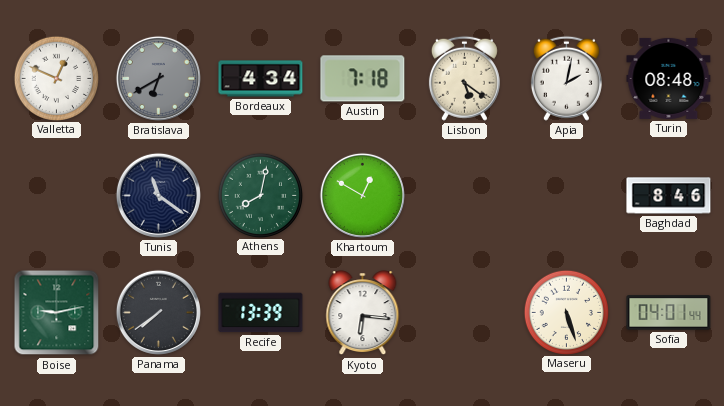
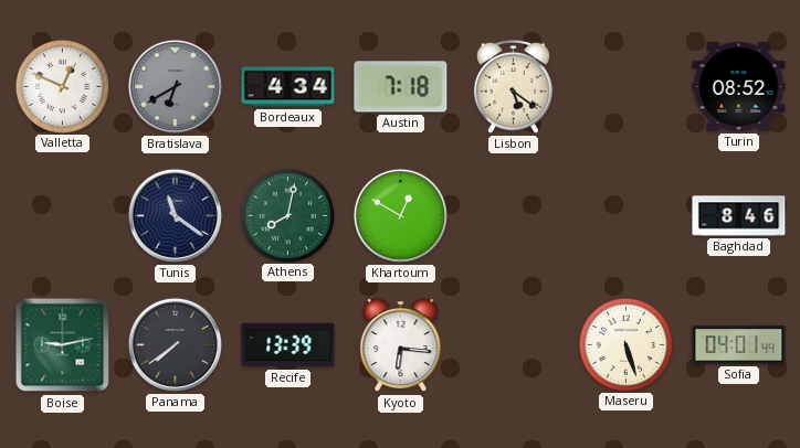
Apia: 2:02 -> none
Turin: 08:48 -> 08:52
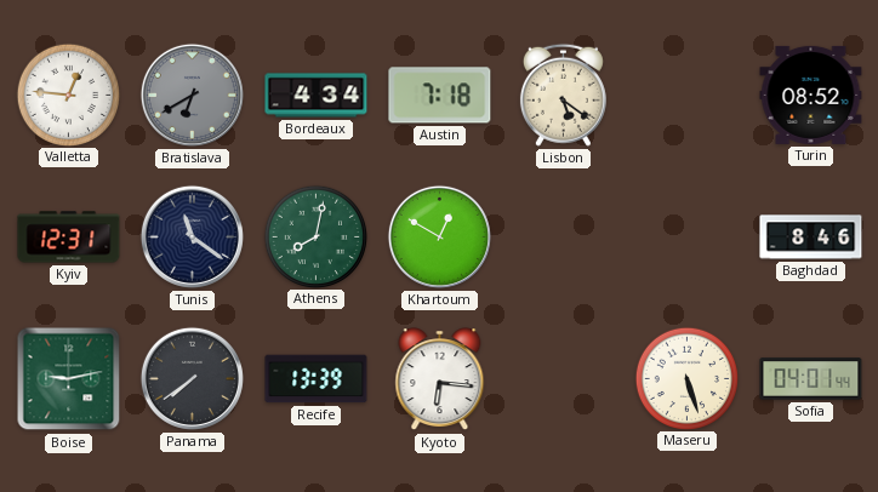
Valletta: 12:49 -> 12:46
Kyiv: none -> 12:31
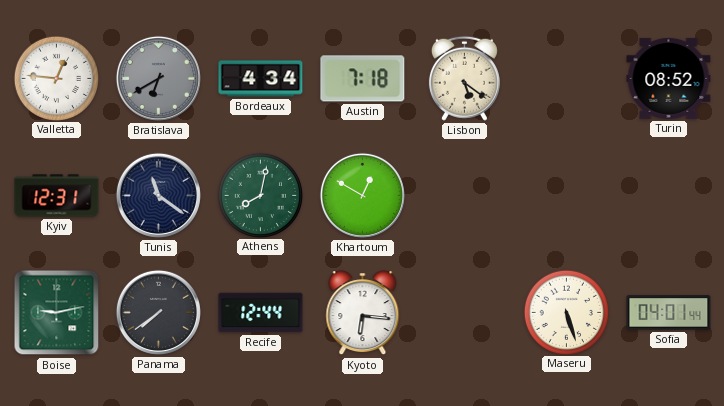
Baghdad: 8:46 -> none
Recife: 13:39 -> 12:44
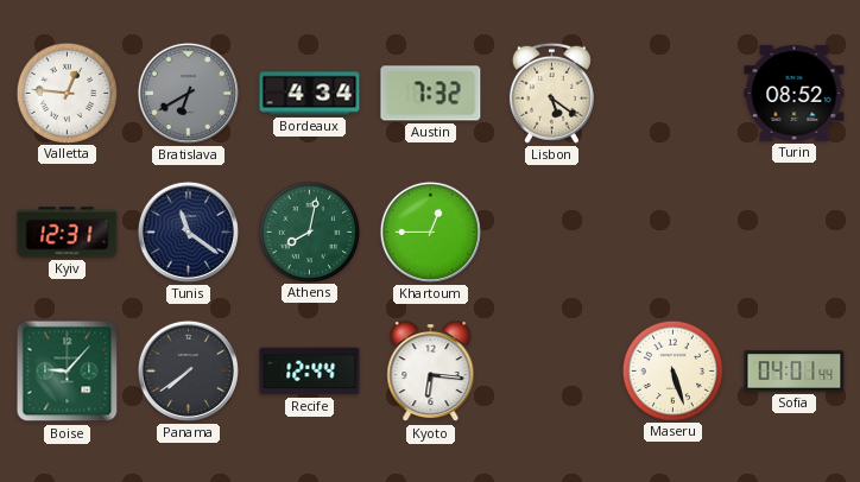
Austin: 7:18 -> 7:32
Khartoum: 12:50 -> 12:45
Boise: 9:13 -> 9:07
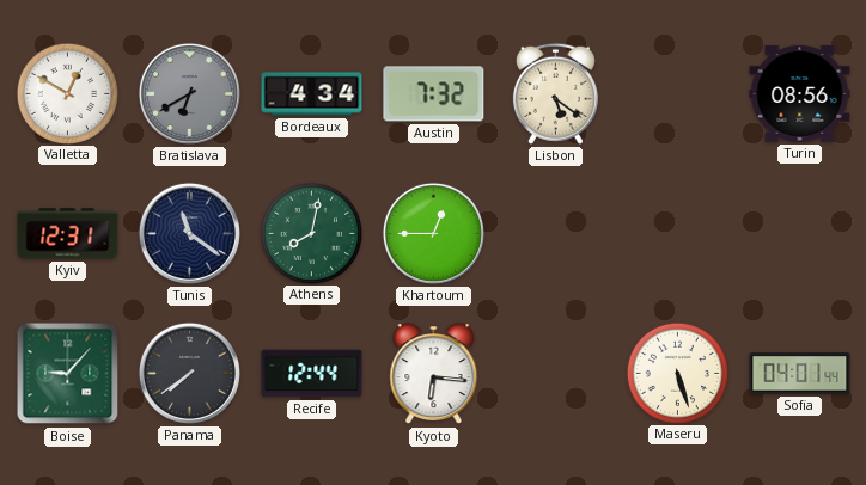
Valletta: 12:46 -> 12:50
Turin: 08:52 -> 08:56
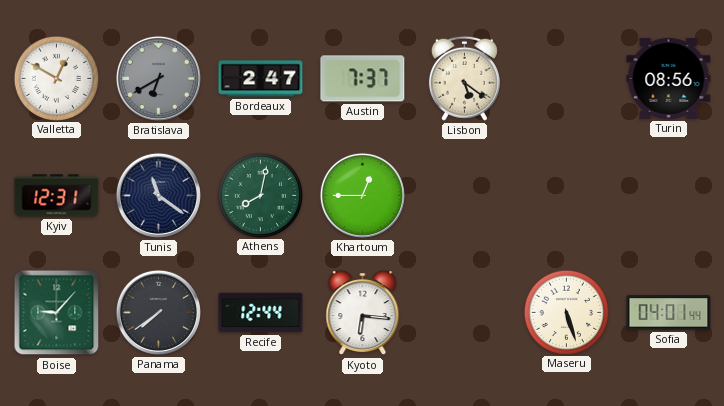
Bordeaux: 4:34 -> 2:47
Austin: 7:32 -> 7:37
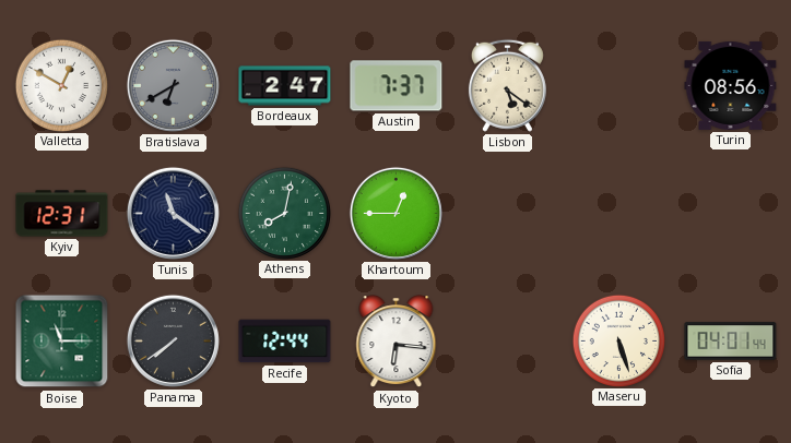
Boise: 9:07 -> 11:15
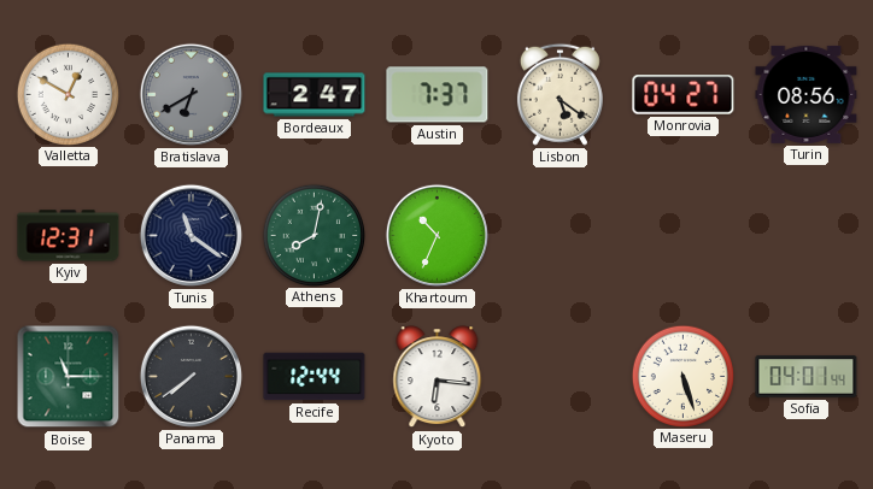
Monrovia: none -> 04:27
Khartoum: 12:45 -> 10:34
